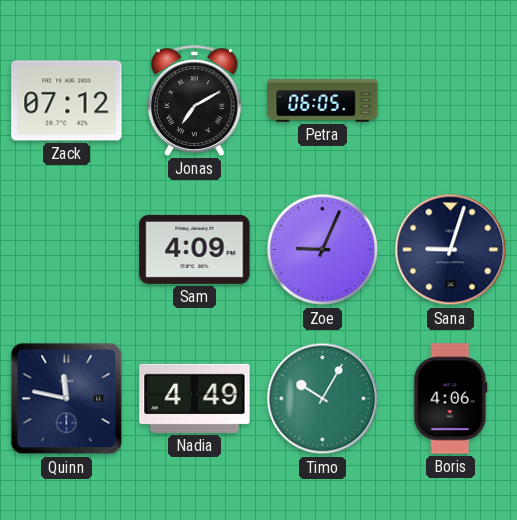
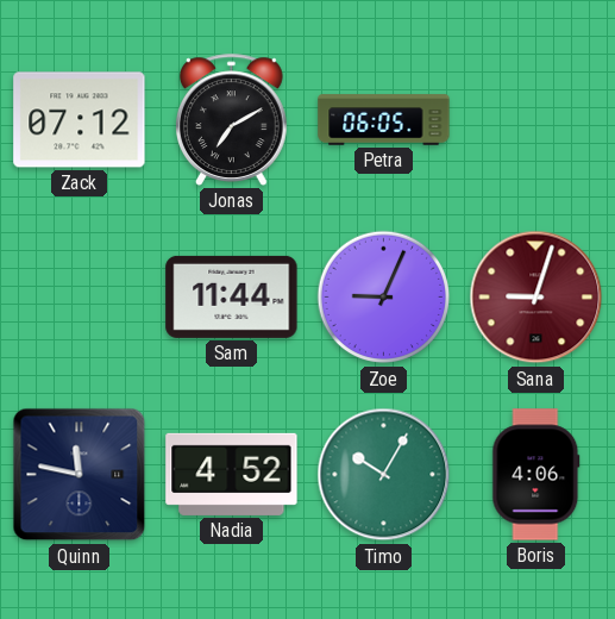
Sam: 4:09 -> 11:44
Sana dial: navy -> burgundy
Nadia: 4:49 -> 4:52
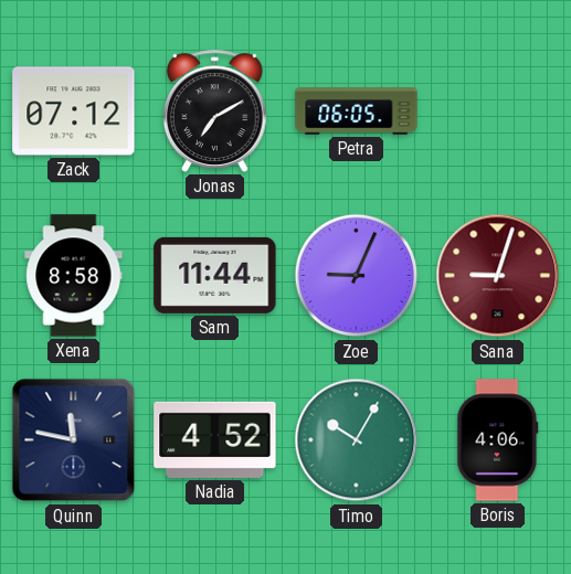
Xena: none -> 8:58
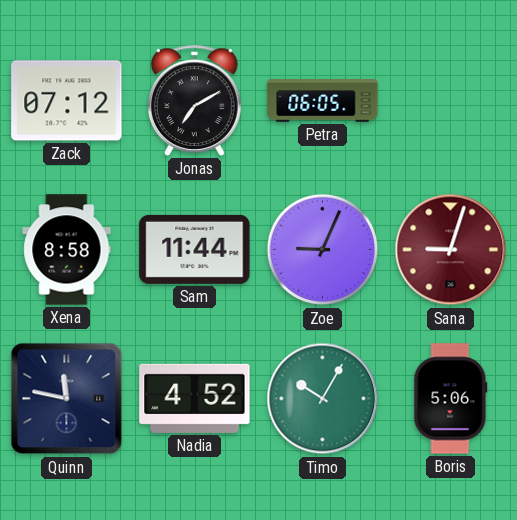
Boris: 4:06 -> 5:06
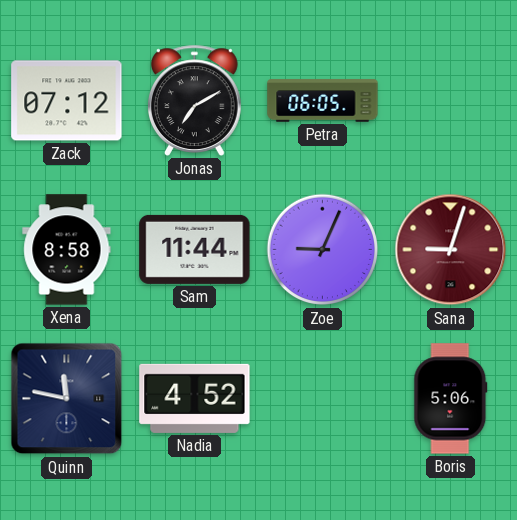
Timo: 10:05 -> none
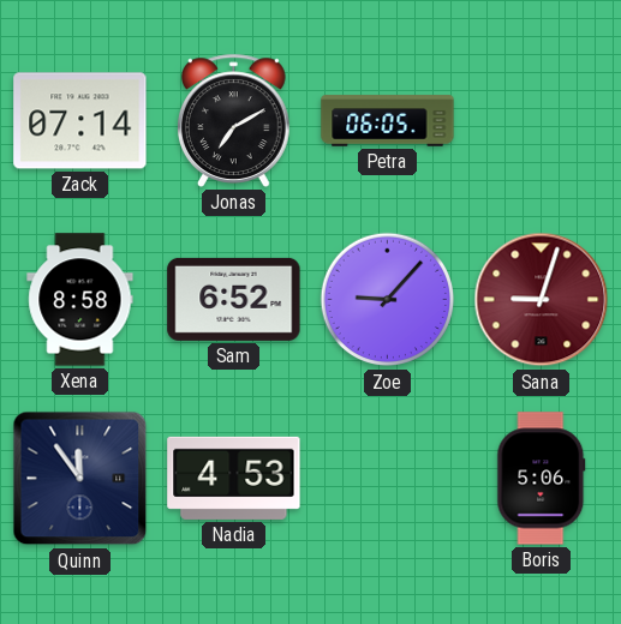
Zack: 07:12 -> 07:14
Sam: 11:44 -> 6:52
Zoe: 9:04 -> 9:07
Quinn: 11:47 -> 11:54
Nadia: 4:52 -> 4:53
